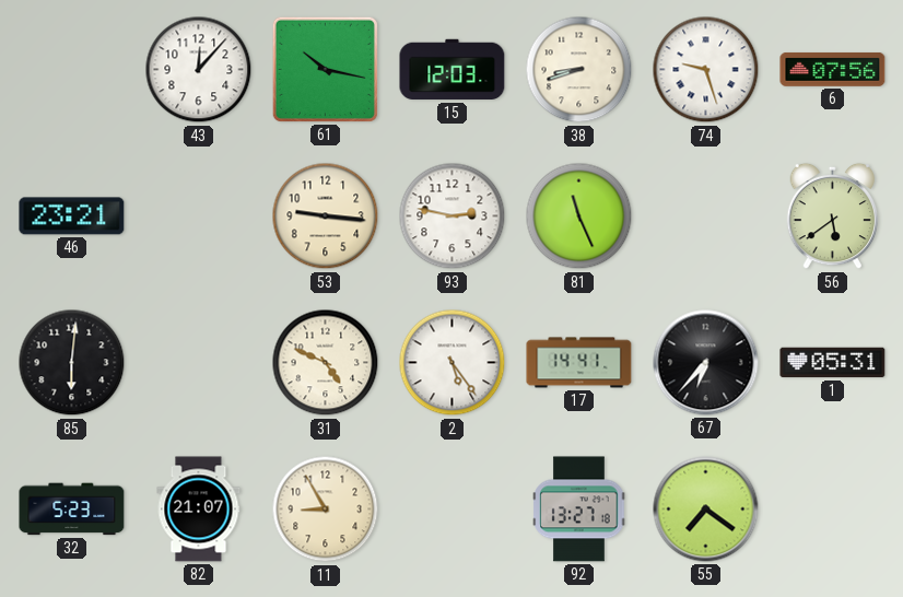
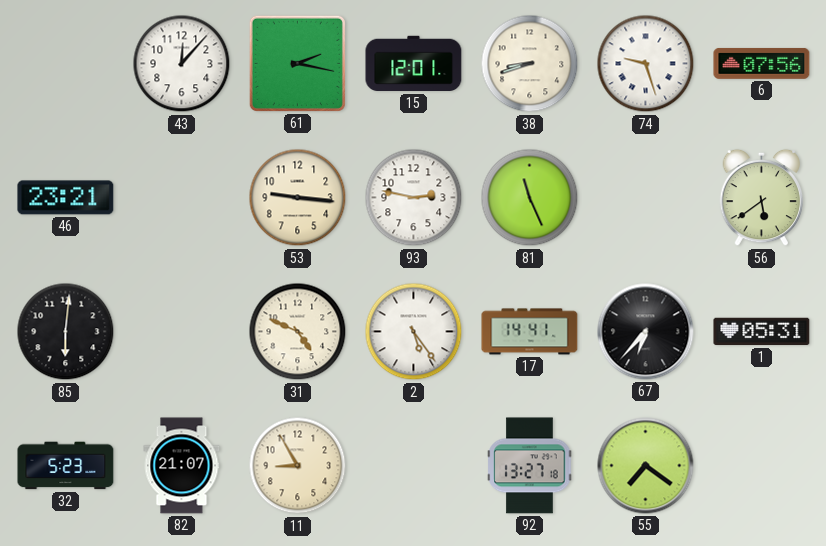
61: 10:17 -> 2:17
15: 12:03 -> 12:01
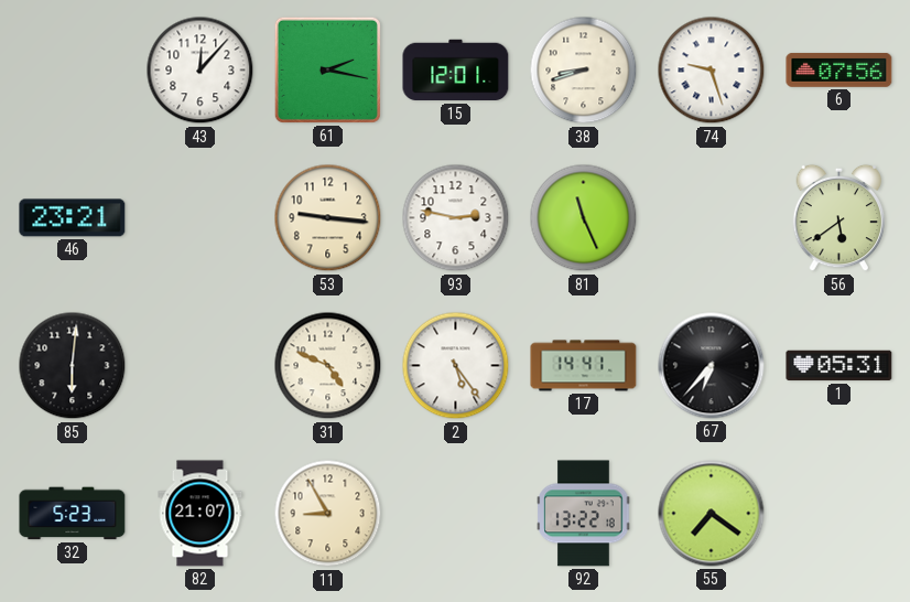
92: 13:27 -> 13:22
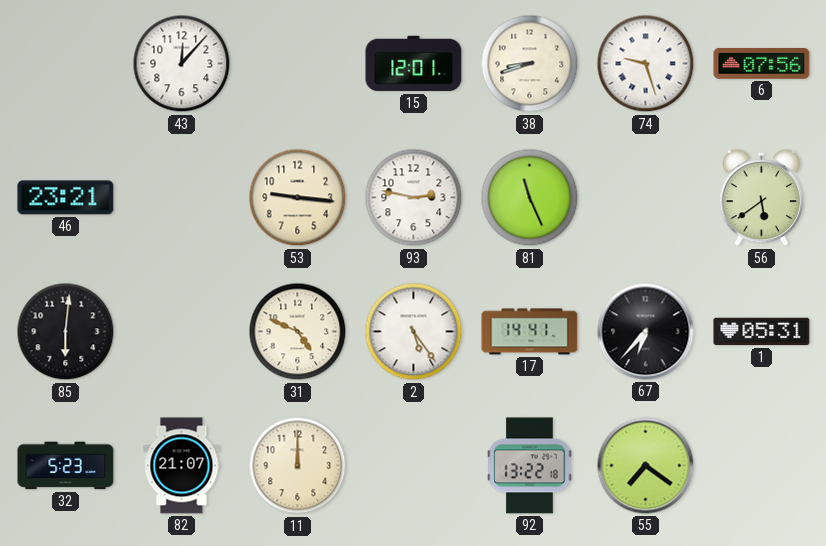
61: 2:17 -> none
11: 8:55 -> 12:00
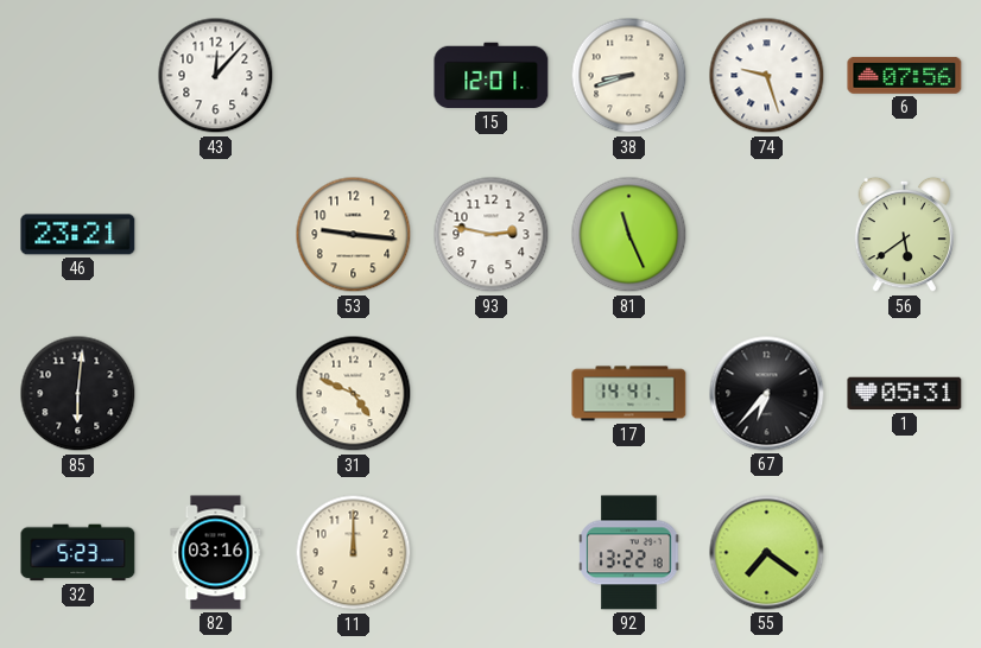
2: 5:24 -> none
82: 21:07 -> 03:16
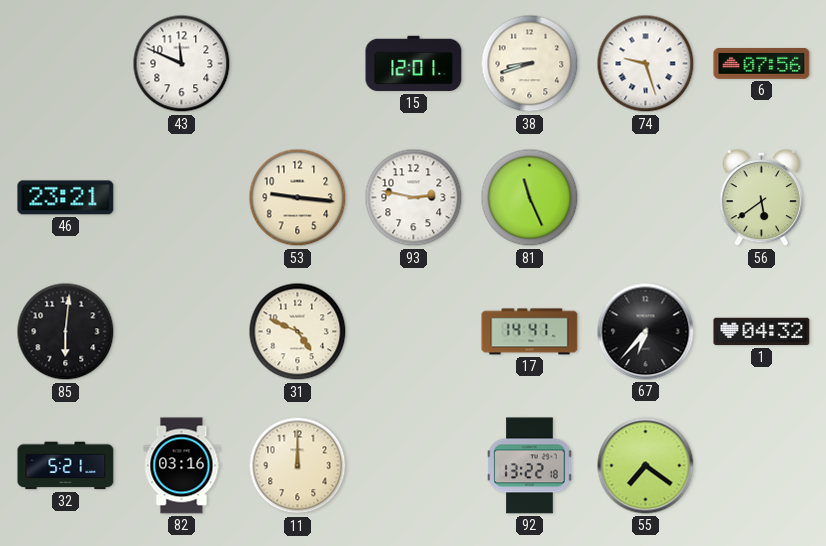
43: 12:07 -> 11:49
1: 05:31 -> 04:32
32: 5:23 -> 5:21
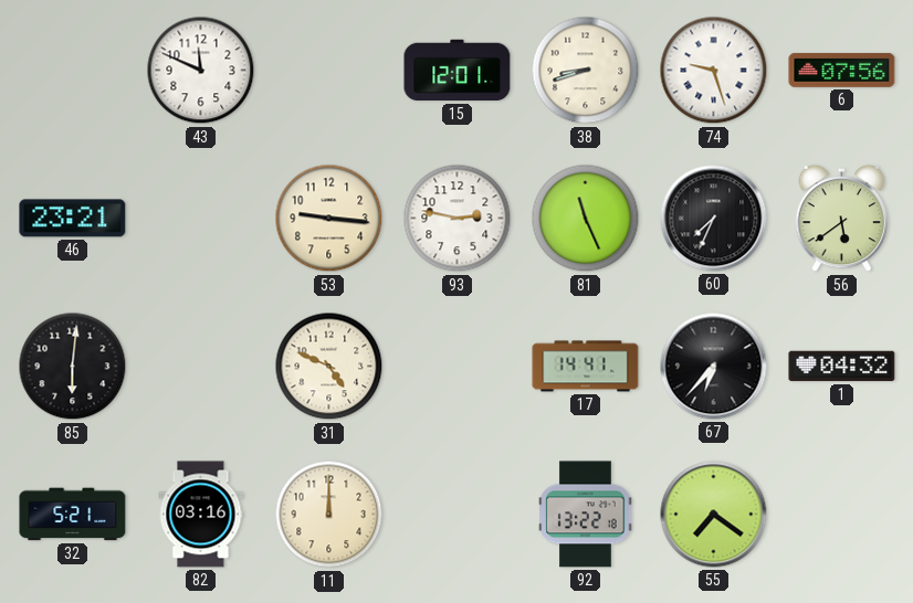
60: none -> 7:34
